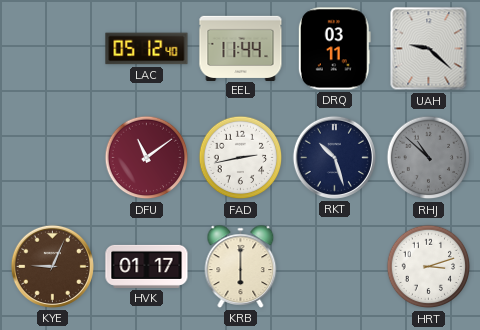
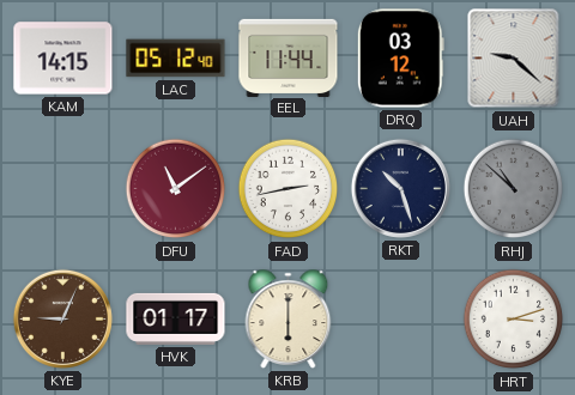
KAM: none -> 14:15
DRQ: 03:11 -> 03:12
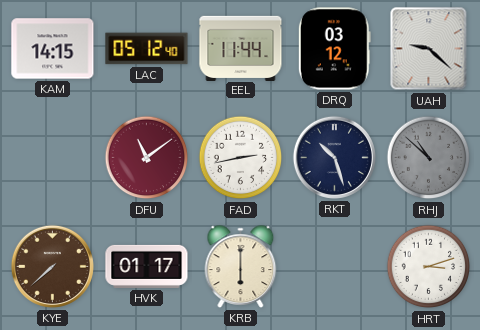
KYE: 9:04 -> 7:38
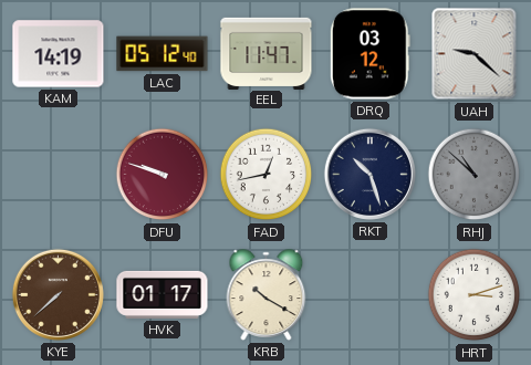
KAM: 14:15 -> 14:19
EEL: 11:44 -> 11:47
DFU: 11:09 -> 9:48
FAD: 2:43 -> 12:43
KRB: 6:00 -> 10:20
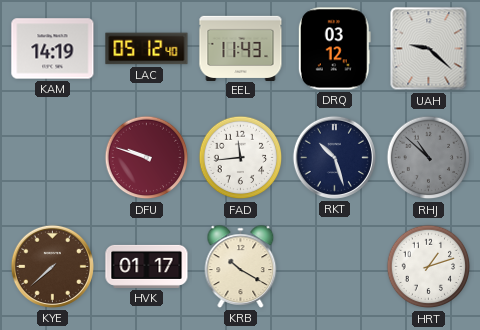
EEL: 11:47 -> 11:43
FAD: 12:43 -> 11:44
HRT: 3:12 -> 1:12
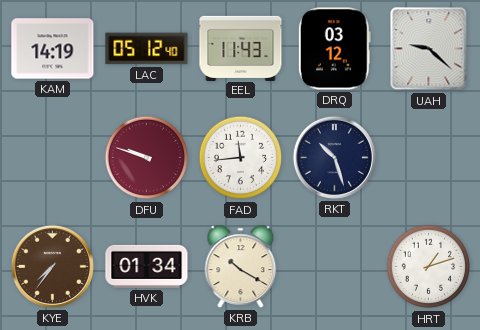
RHJ: 10:52 -> none
KYE: 7:38 -> 7:36
HVK: 01:17 -> 01:34
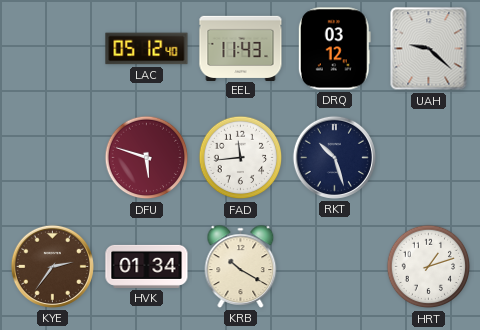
KAM: 14:19 -> none
DFU: 9:48 -> 5:48
KYE: 7:36 -> 2:36
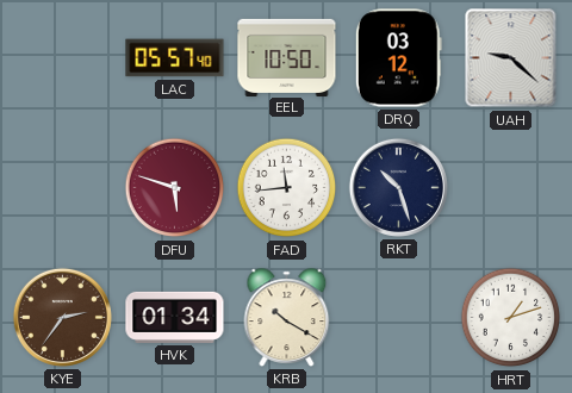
LAC: 05:12 -> 05:57
EEL: 11:43 -> 10:50
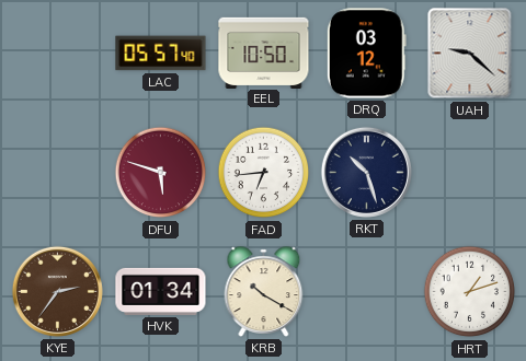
FAD: 11:44 -> 6:44
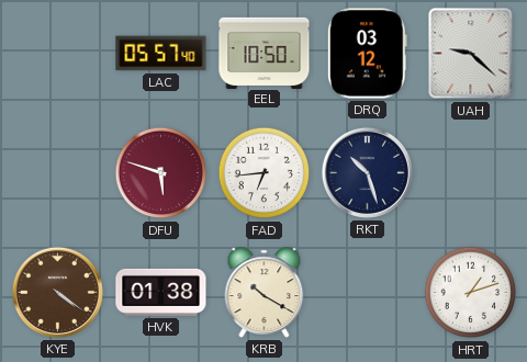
KYE: 2:36 -> 4:21
HVK: 01:34 -> 01:38
